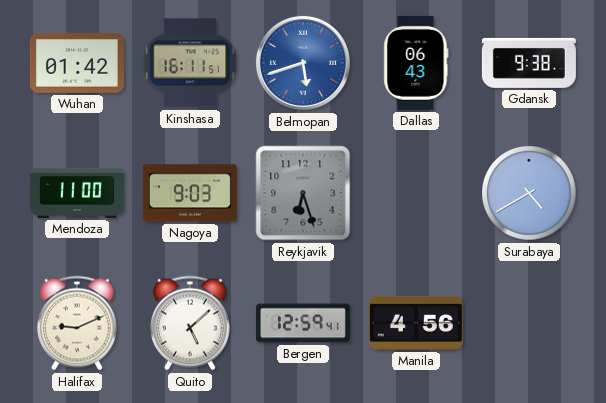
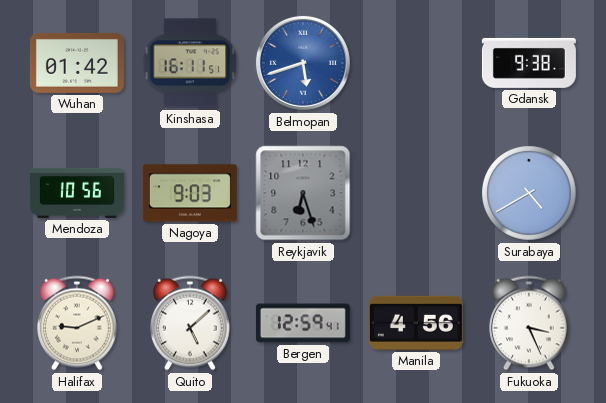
Dallas: 06:43 -> none
Mendoza: 11:00 -> 10:56
Fukuoka: none -> 3:26
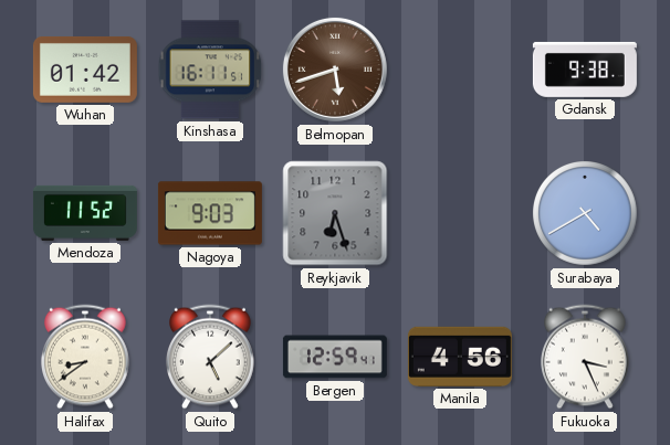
Belmopan dial: blue -> brown
Mendoza: 10:56 -> 11:52
Halifax: 9:11 -> 8:39
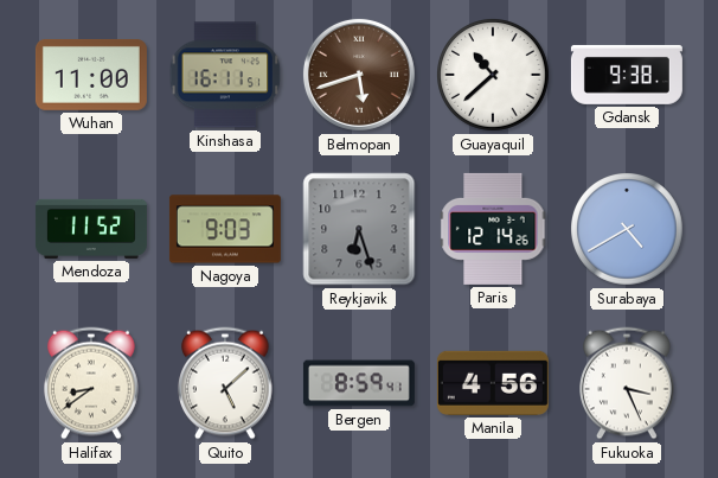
Wuhan: 01:42 -> 11:00
Guayaquil: none -> 10:38
Paris: none -> 12:14
Bergen: 12:59 -> 8:59
